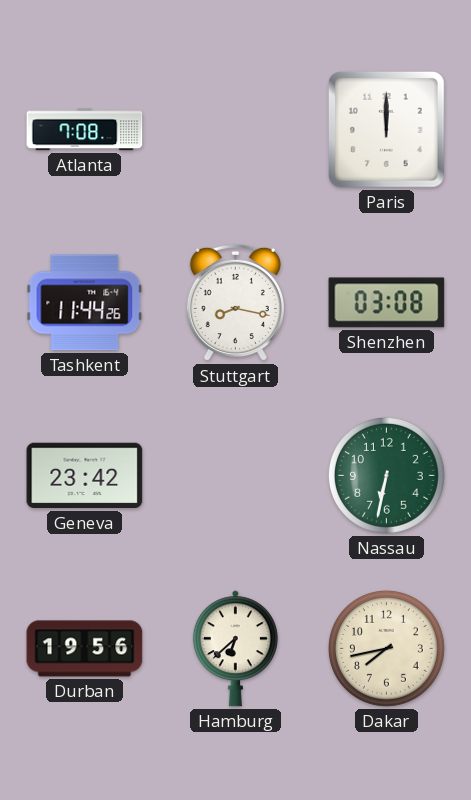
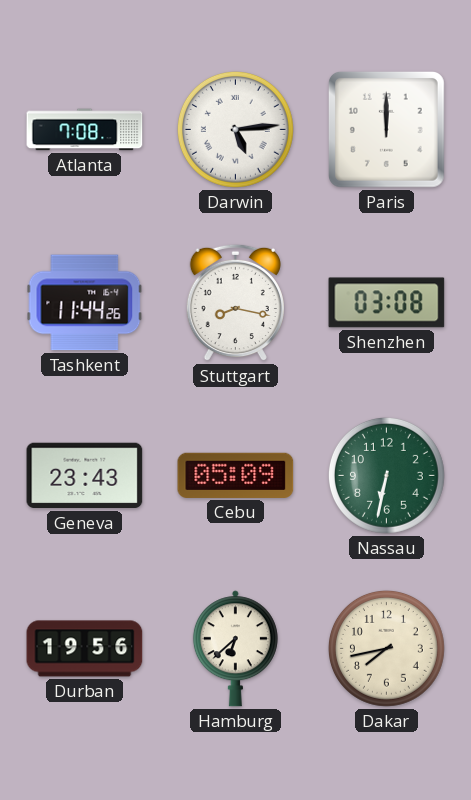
Darwin: none -> 5:14
Geneva: 23:42 -> 23:43
Cebu: none -> 05:09
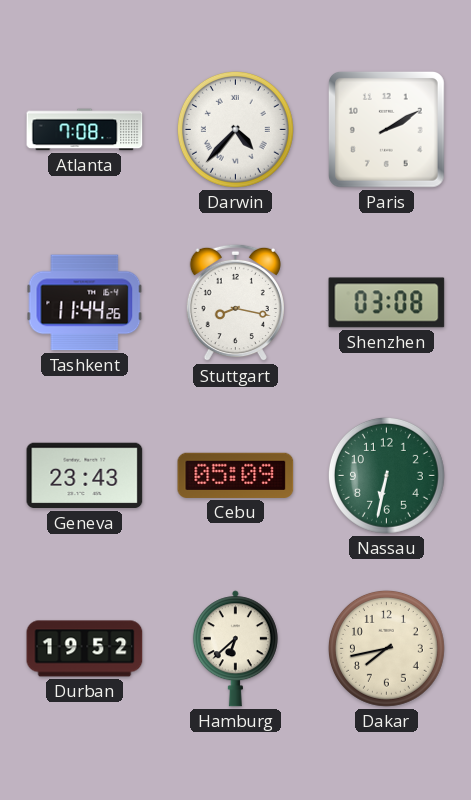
Darwin: 5:14 -> 4:37
Paris: 12:00 -> 2:10
Durban: 19:56 -> 19:52
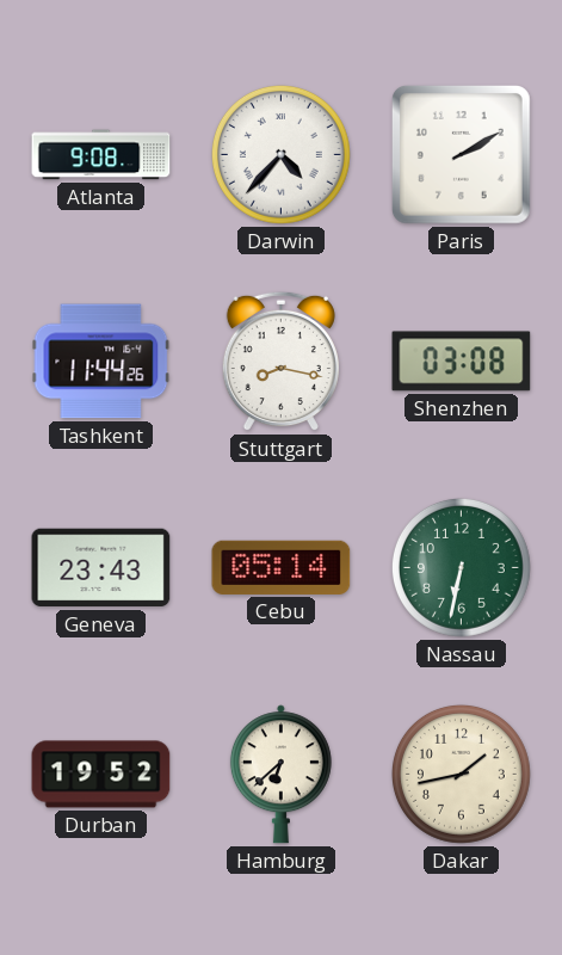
Atlanta: 7:08 -> 9:08
Cebu: 05:09 -> 05:14
Dakar: 7:43 -> 1:43
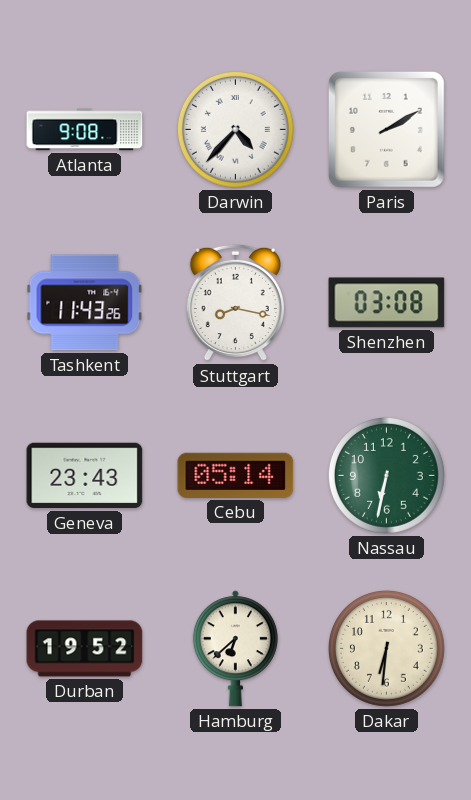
Tashkent: 11:44 -> 11:43
Dakar: 1:43 -> 6:31
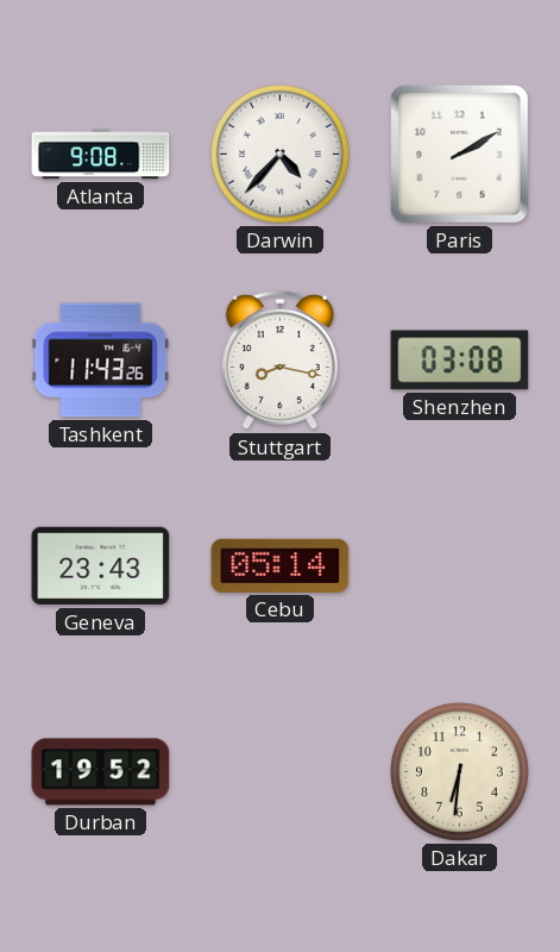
Nassau: 6:32 -> none
Hamburg: 6:38 -> none
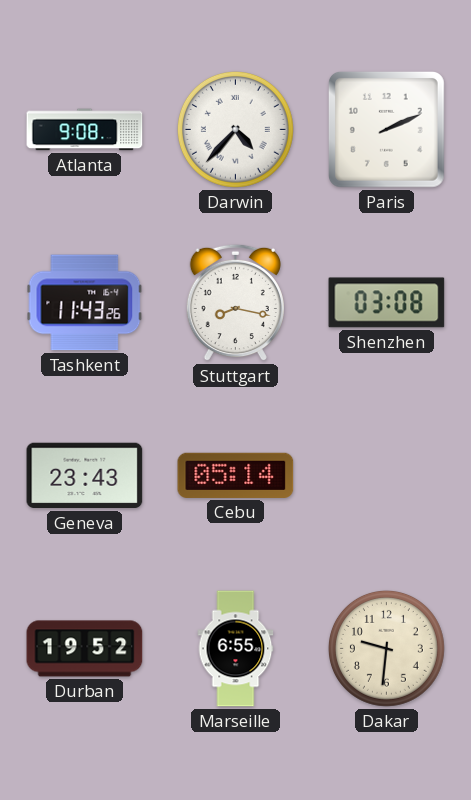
Paris: 2:10 -> 2:11
Marseille: none -> 6:55
Dakar: 6:31 -> 9:31
